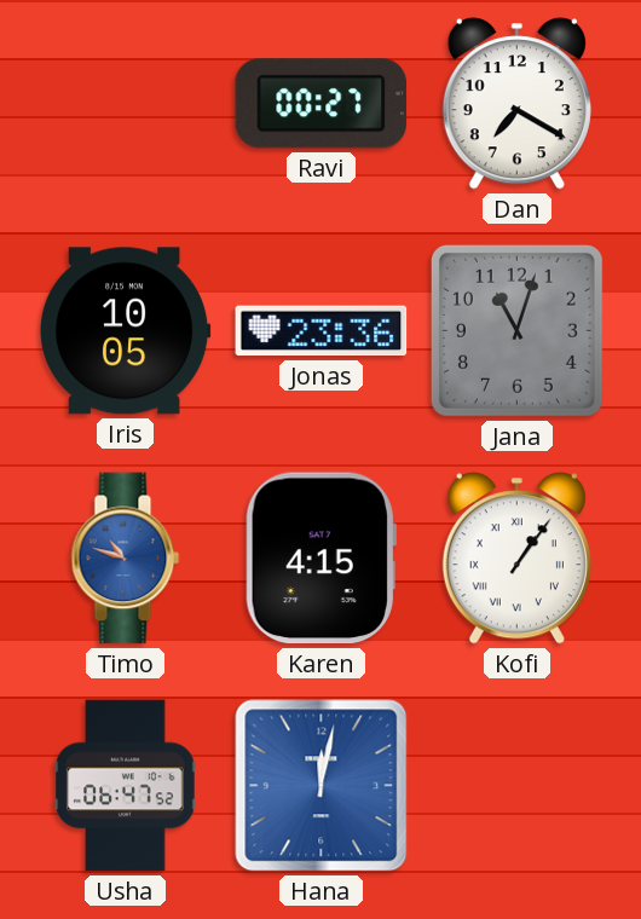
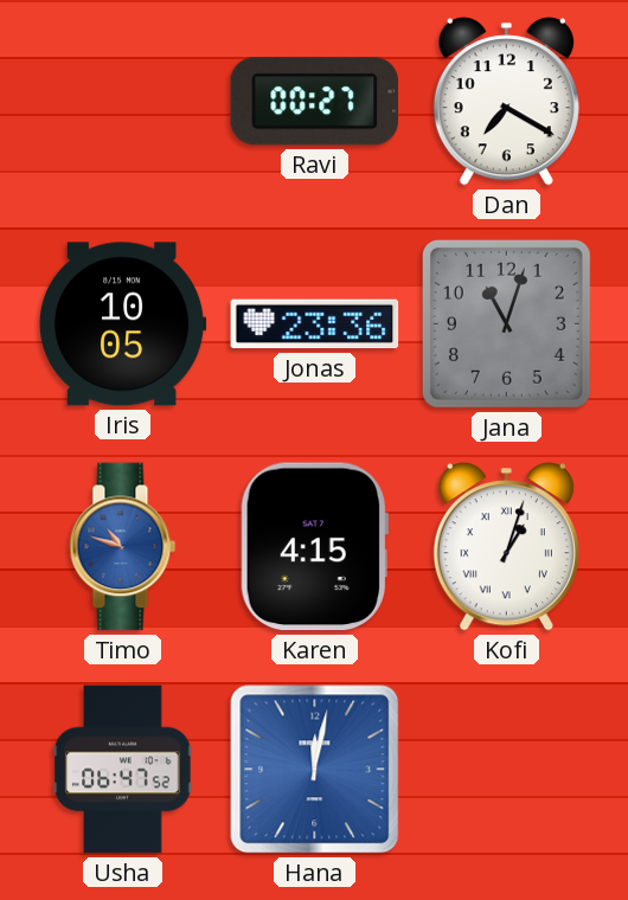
Kofi: 1:06 -> 1:03
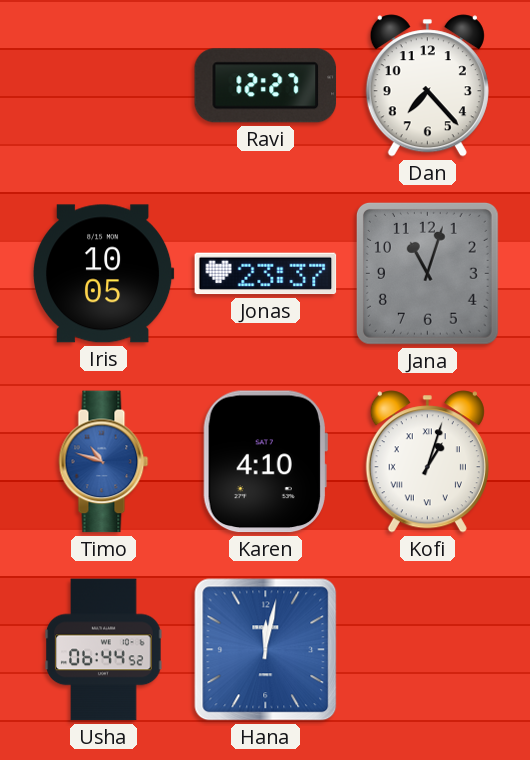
Ravi: 00:27 -> 12:27
Dan: 7:20 -> 7:23
Jonas: 23:36 -> 23:37
Karen: 4:15 -> 4:10
Usha: 06:47 -> 06:44
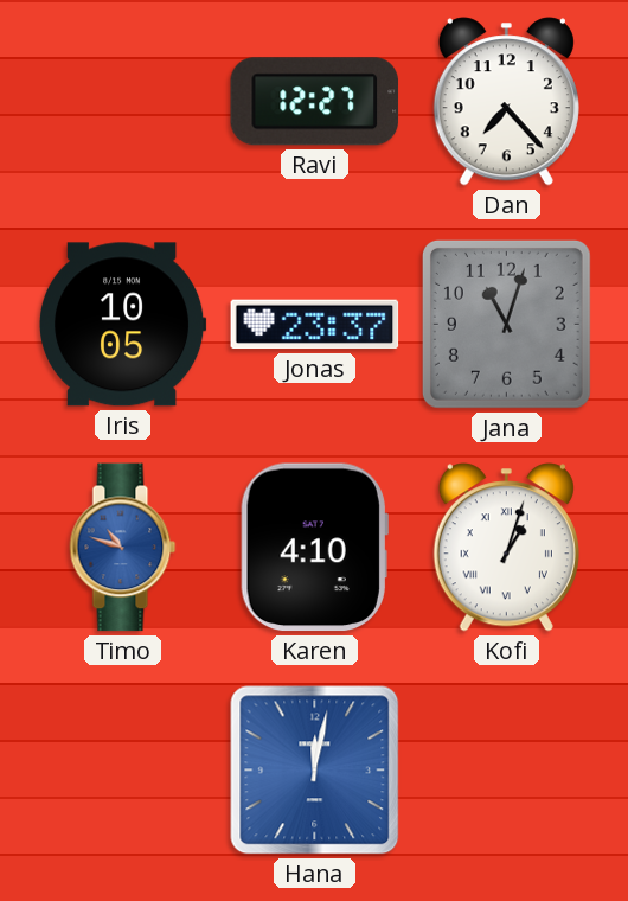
Usha: 06:44 -> none
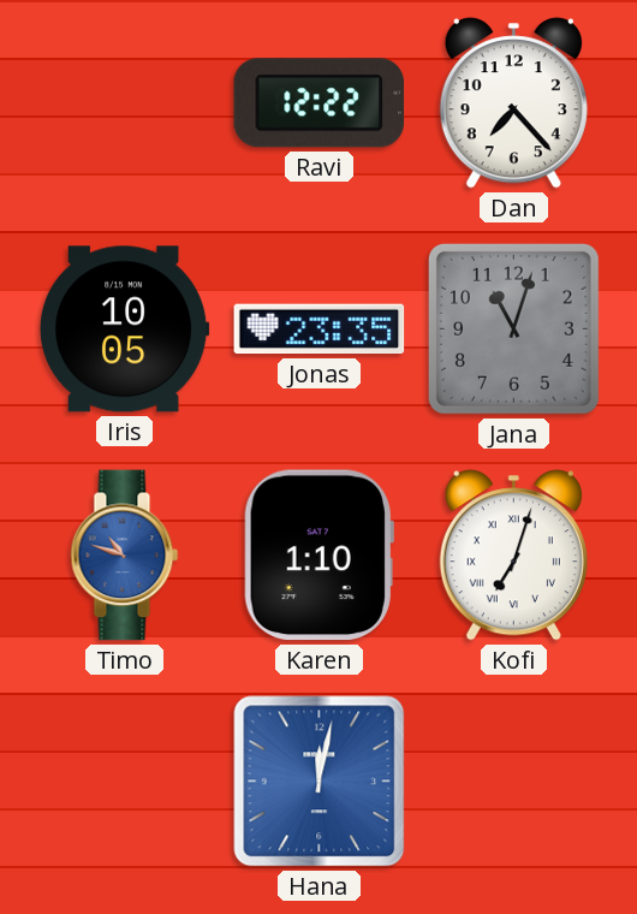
Ravi: 12:27 -> 12:22
Jonas: 23:37 -> 23:35
Karen: 4:10 -> 1:10
Kofi: 1:03 -> 7:03
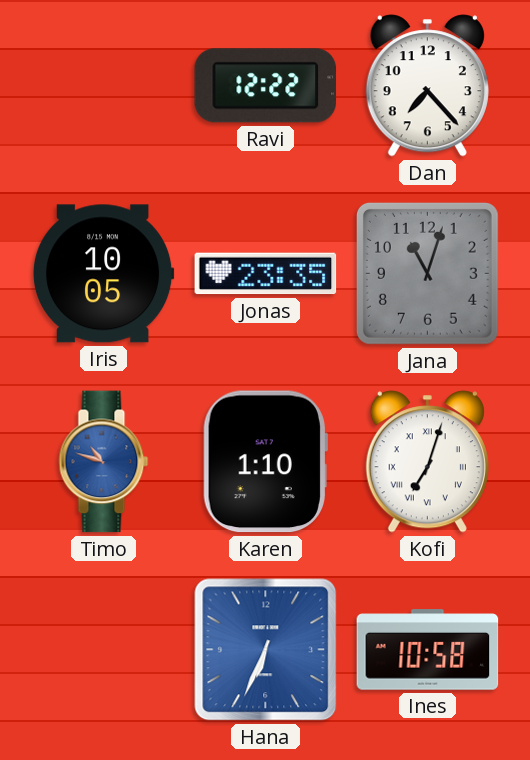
Hana: 12:02 -> 6:34
Ines: none -> 10:58
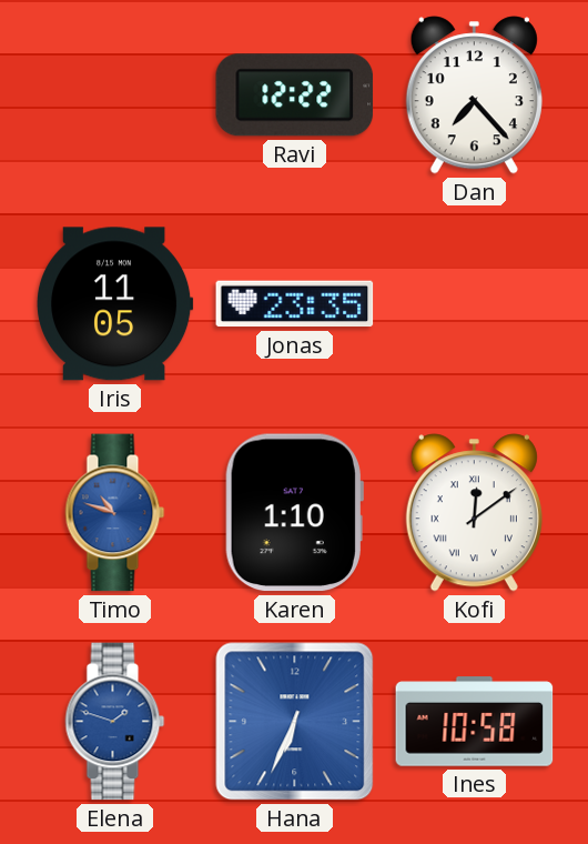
Iris: 10:05 -> 11:05
Jana: 11:03 -> none
Kofi: 7:03 -> 12:09
Elena: none -> 1:48
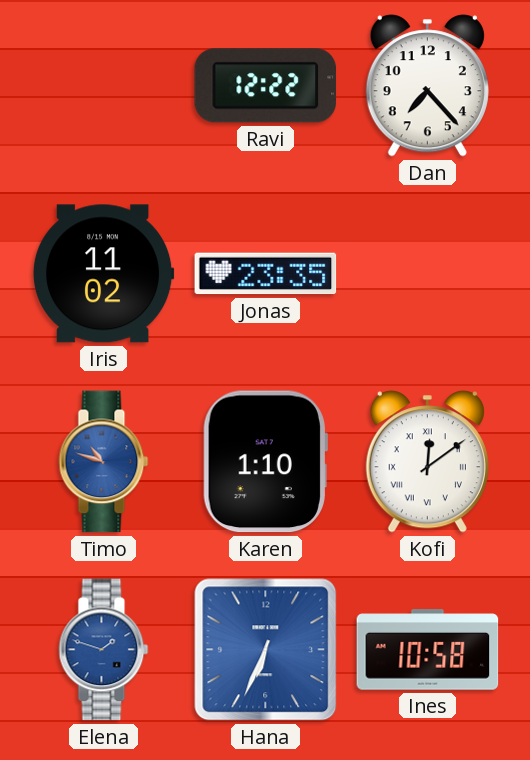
Iris: 11:05 -> 11:02
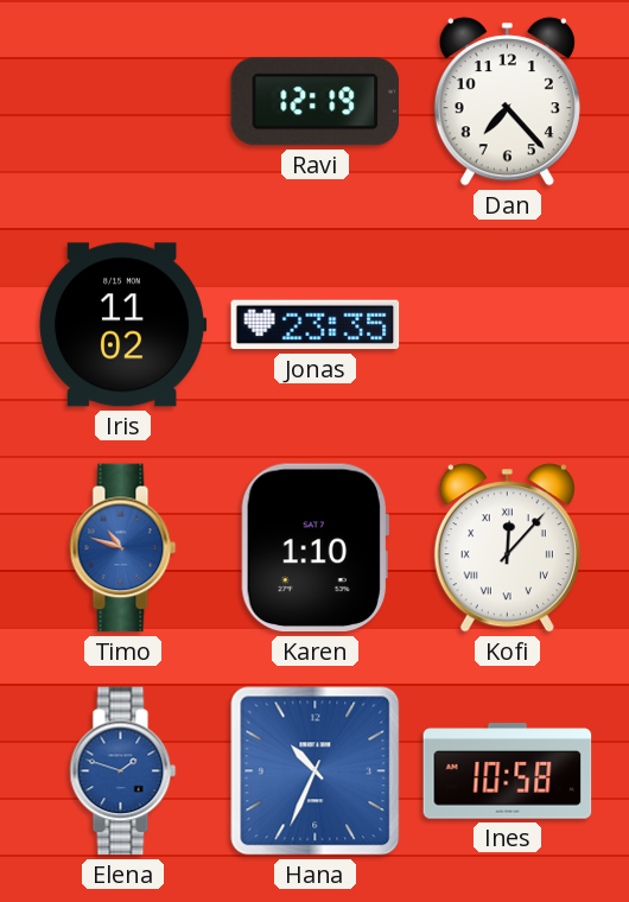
Ravi: 12:22 -> 12:19
Kofi: 12:09 -> 12:07
Hana: 6:34 -> 10:34
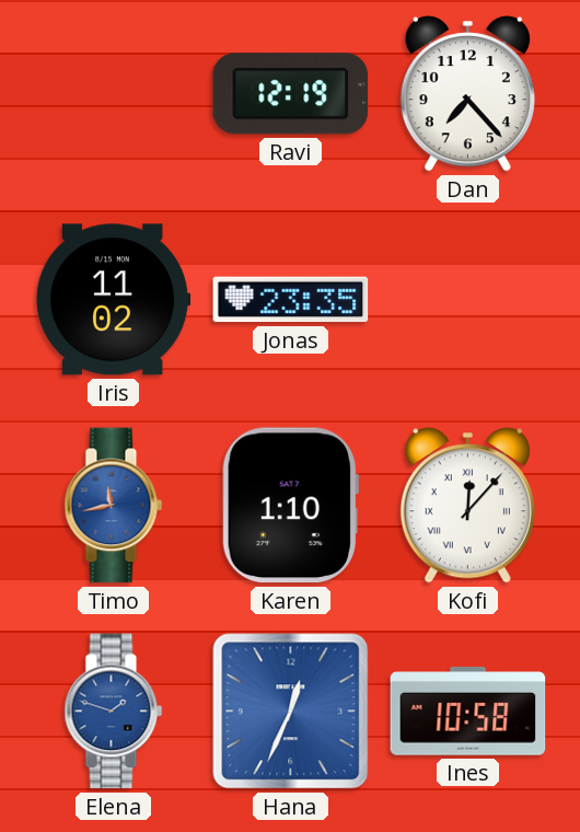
Timo: 10:48 -> 11:43
Hana: 10:34 -> 12:34
